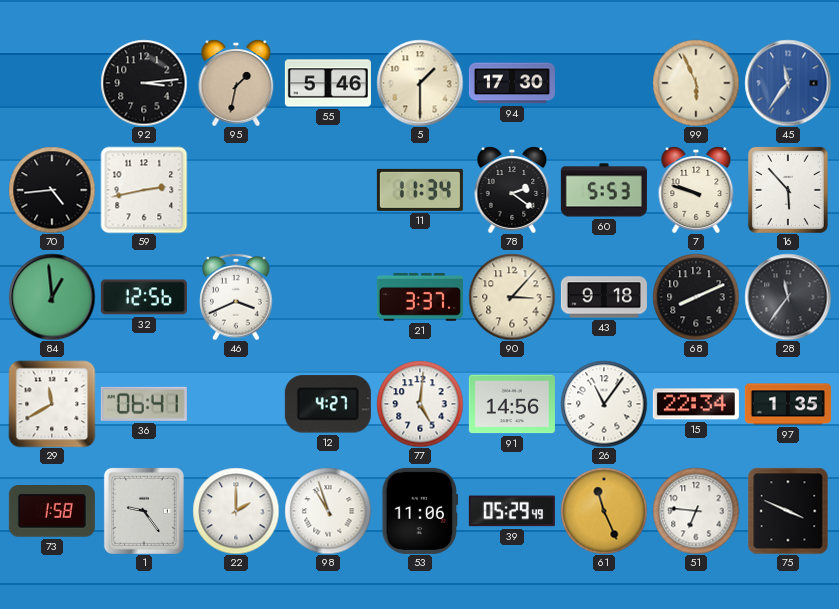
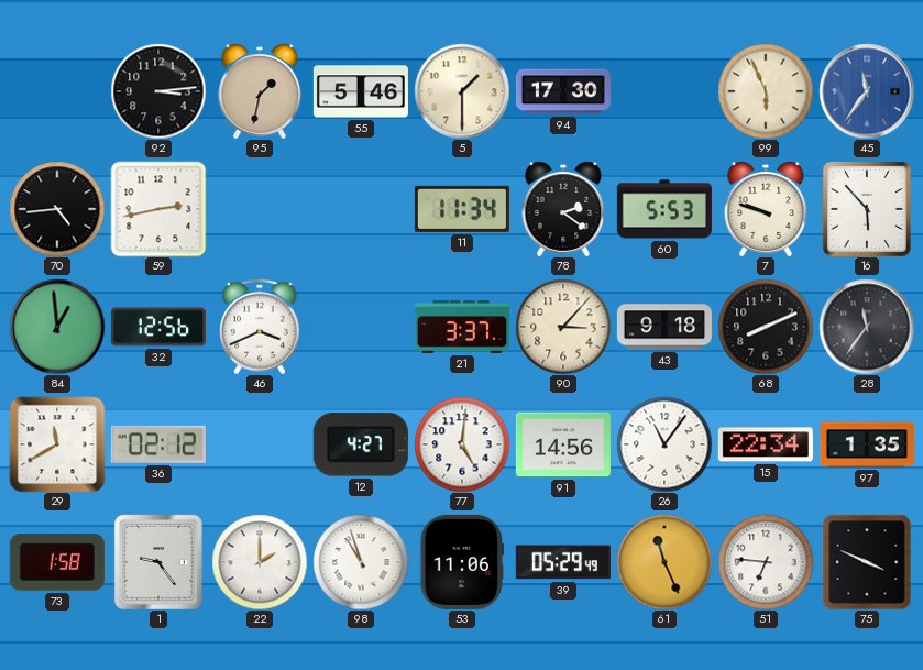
36: 06:41 -> 02:12
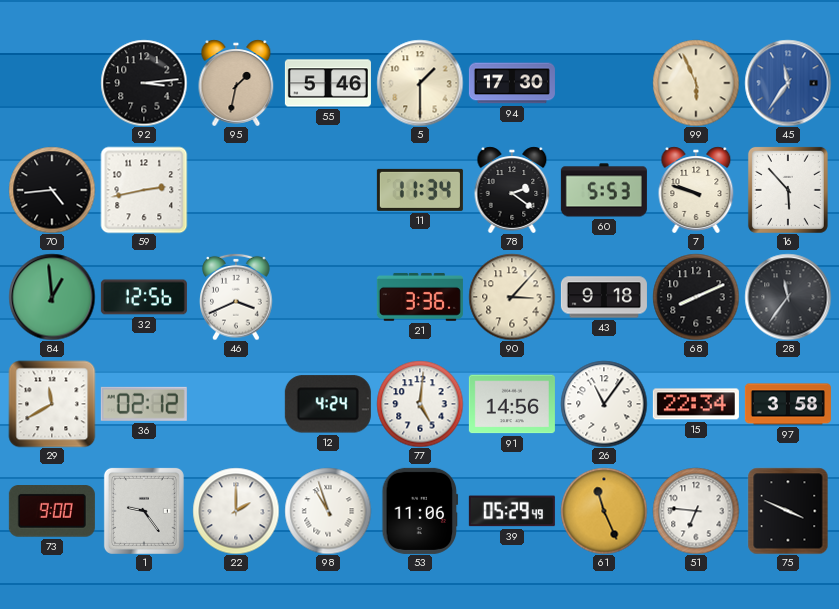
21: 3:37 -> 3:36
12: 4:27 -> 4:24
97: 1:35 -> 3:58
73: 1:58 -> 9:00
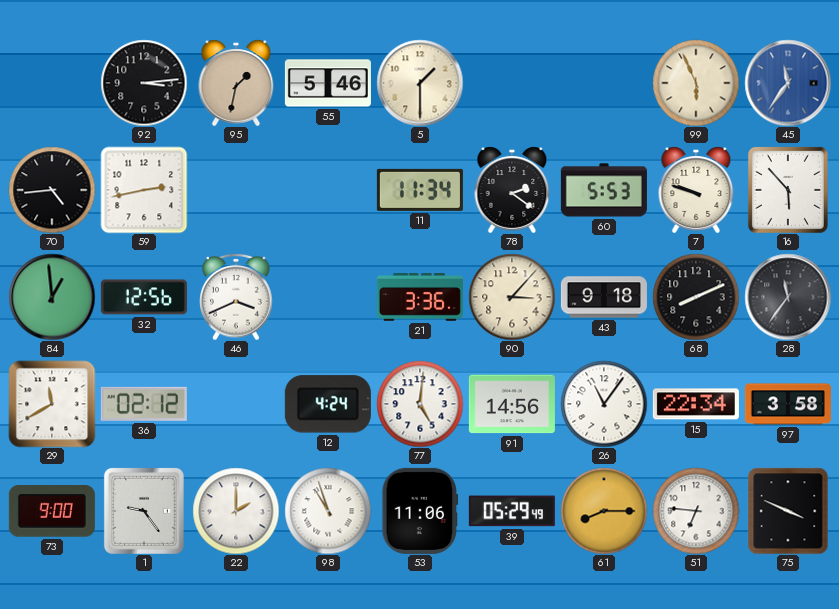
94: 17:30 -> none
61: 11:26 -> 8:15
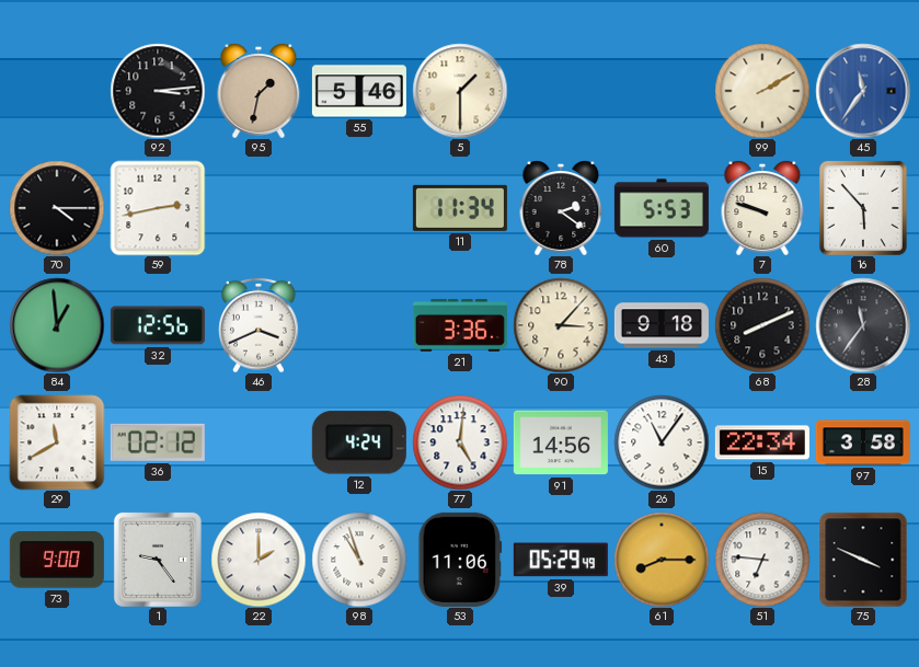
99: 5:56 -> 2:10
70: 4:44 -> 4:15
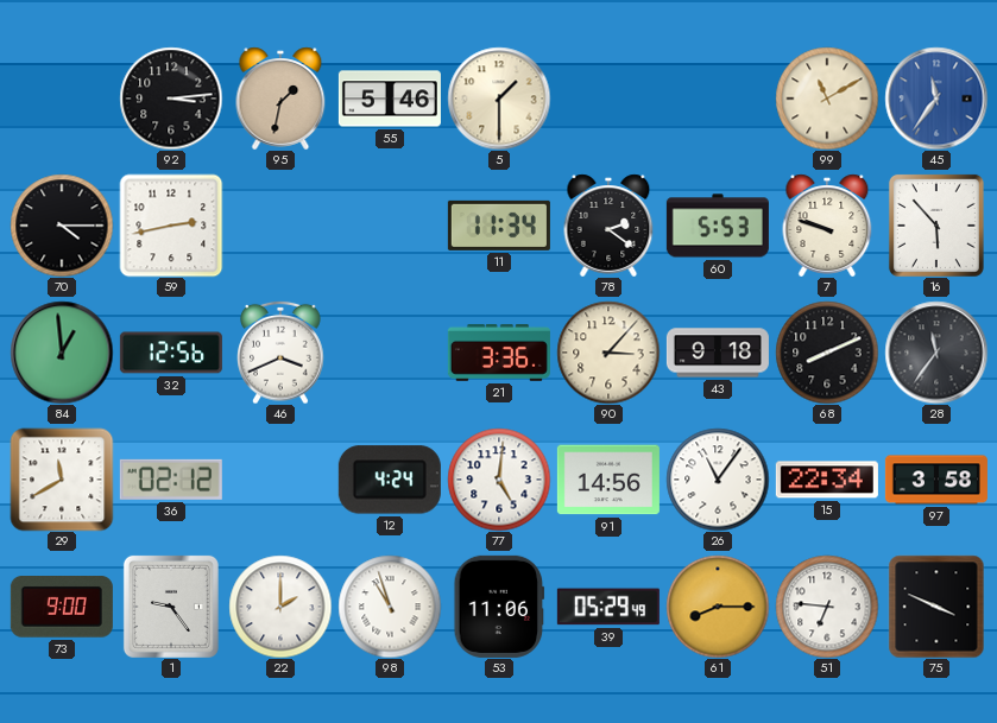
99: 2:10 -> 11:10
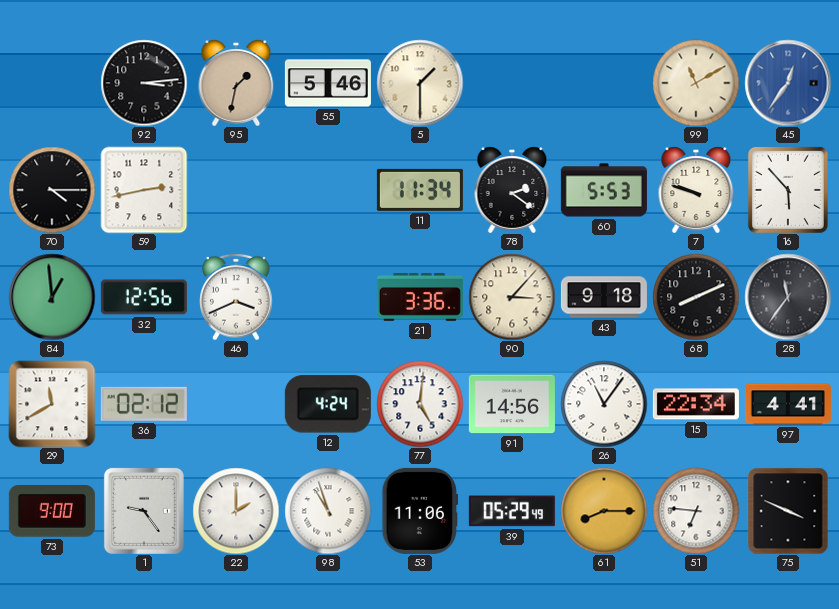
45: 11:36 -> 12:36
97: 3:58 -> 4:41
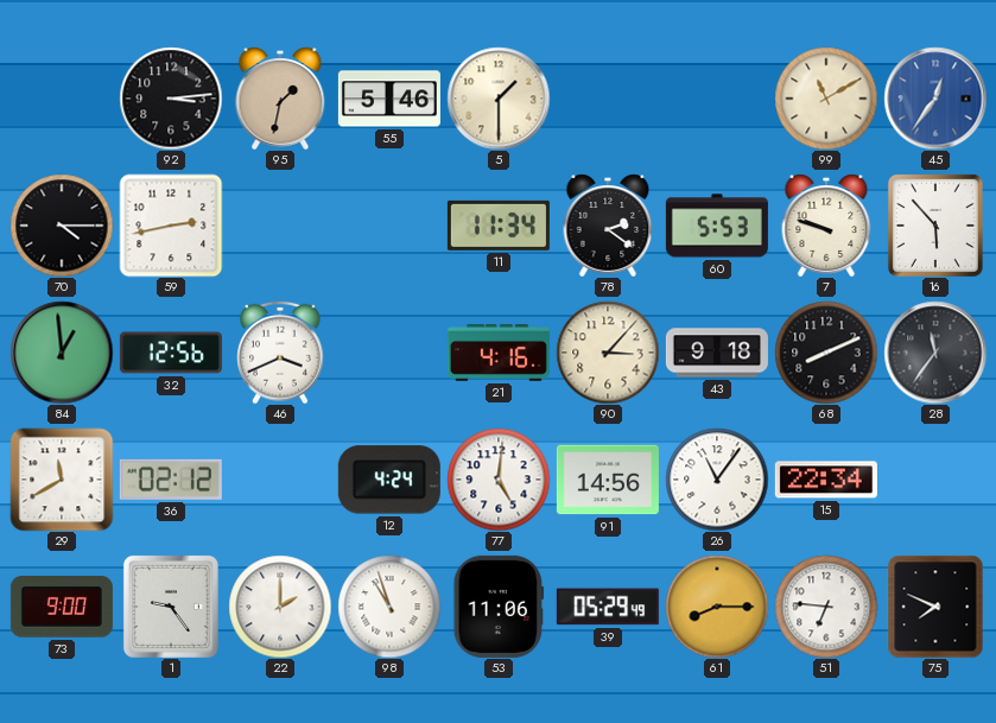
21: 3:36 -> 4:16
97: 4:41 -> none
75: 3:49 -> 7:49
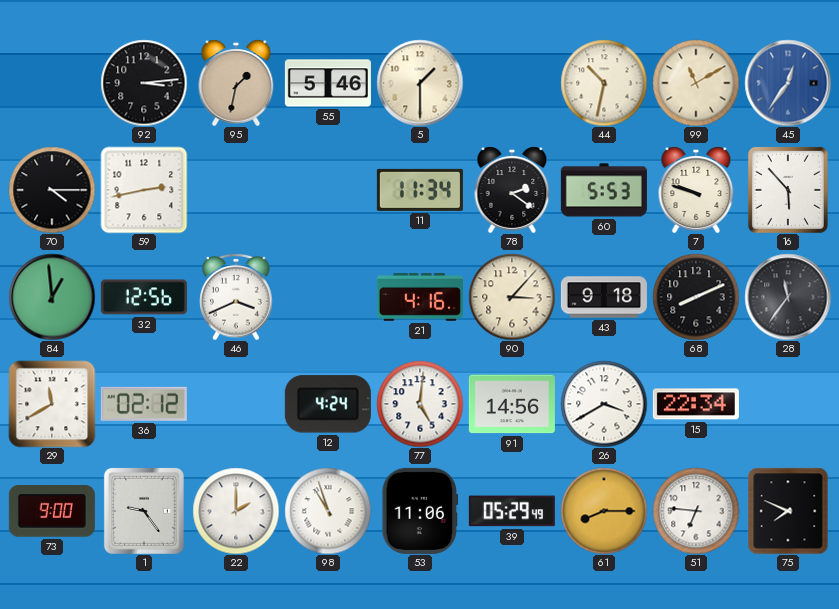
44: none -> 10:32
26: 11:06 -> 3:40
